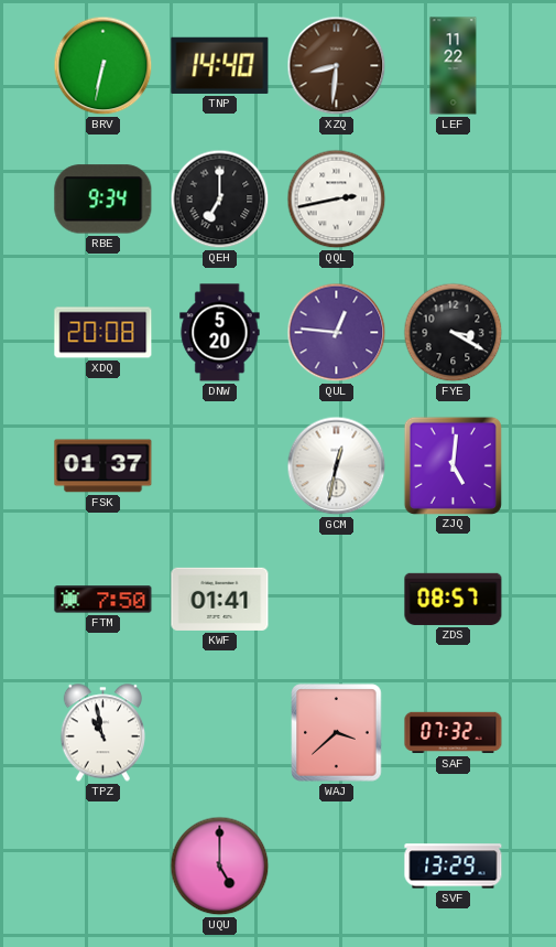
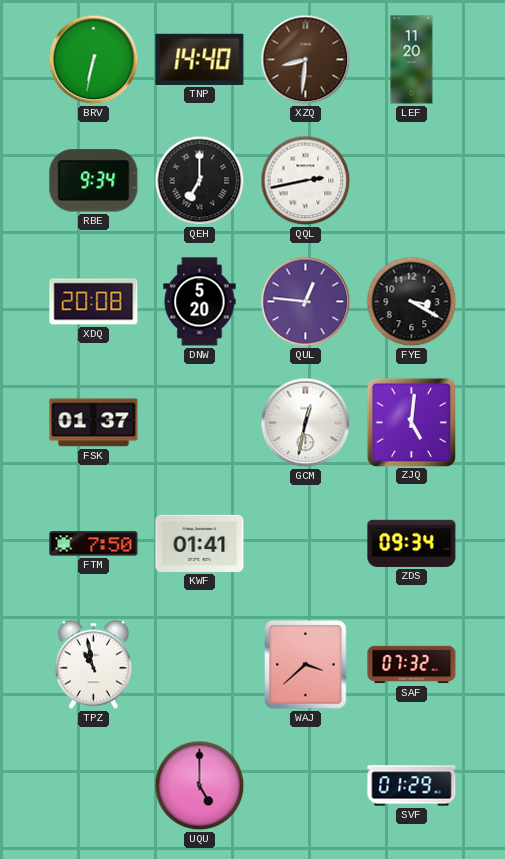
LEF: 11:22 -> 11:20
ZDS: 08:57 -> 09:34
SVF: 13:29 -> 01:29
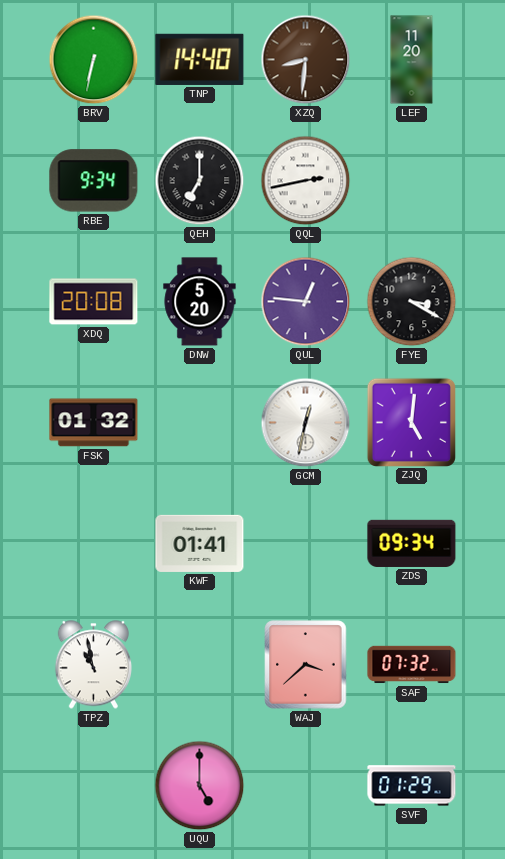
FSK: 01:37 -> 01:32
FTM: 7:50 -> none
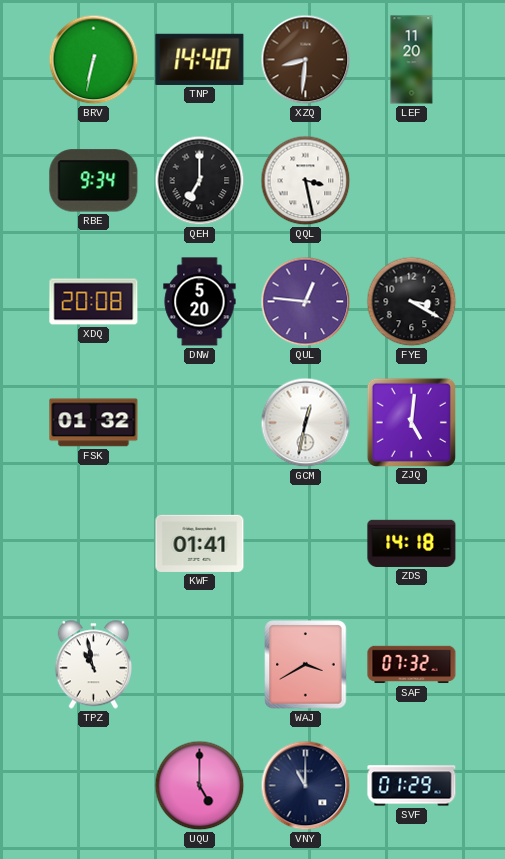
QQL: 2:43 -> 3:28
ZDS: 09:34 -> 14:18
WAJ: 3:38 -> 3:40
VNY: none -> 11:00
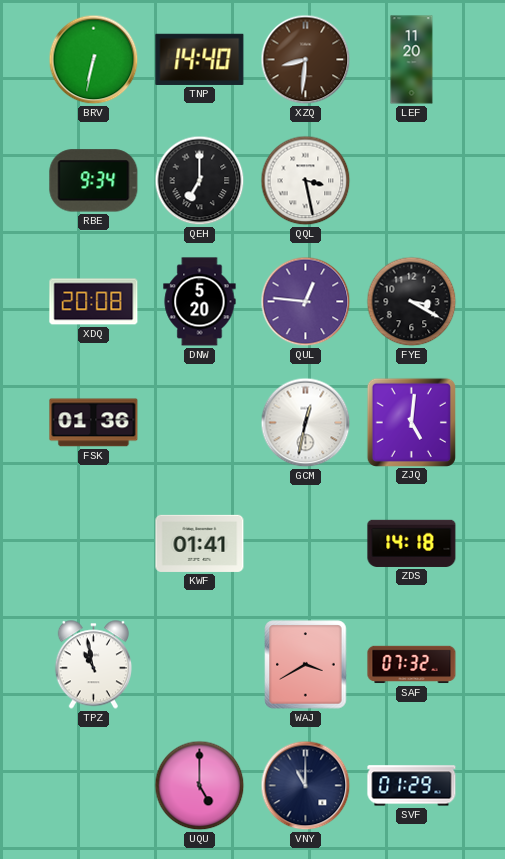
FSK: 01:32 -> 01:36
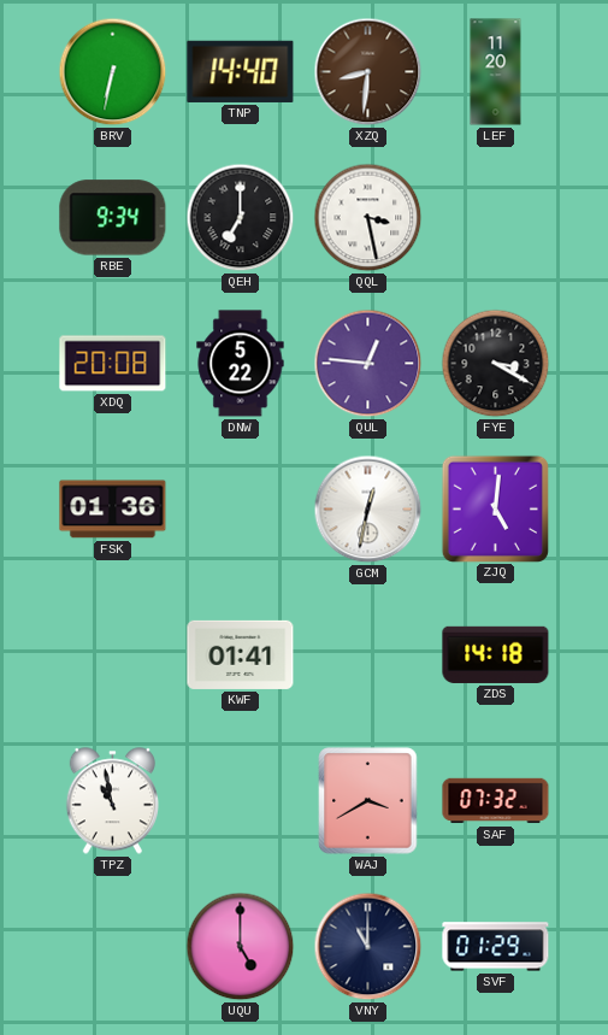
DNW: 5:20 -> 5:22
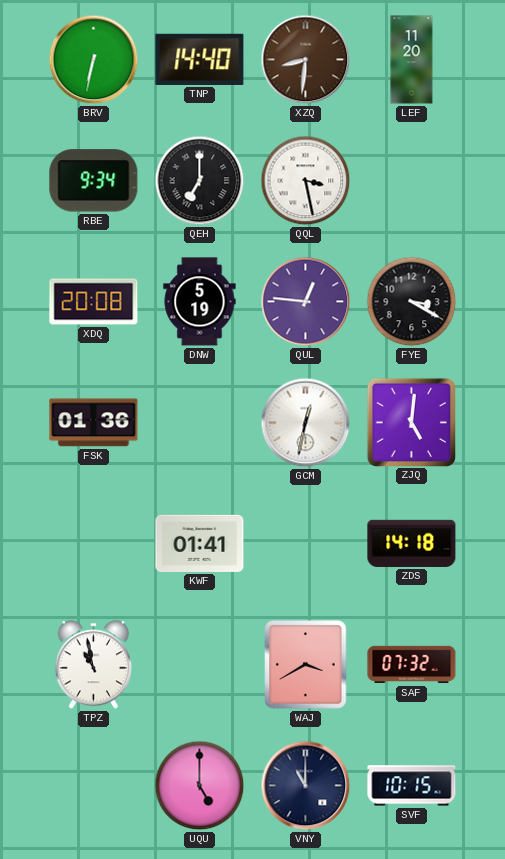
DNW: 5:22 -> 5:19
SVF: 01:29 -> 10:15
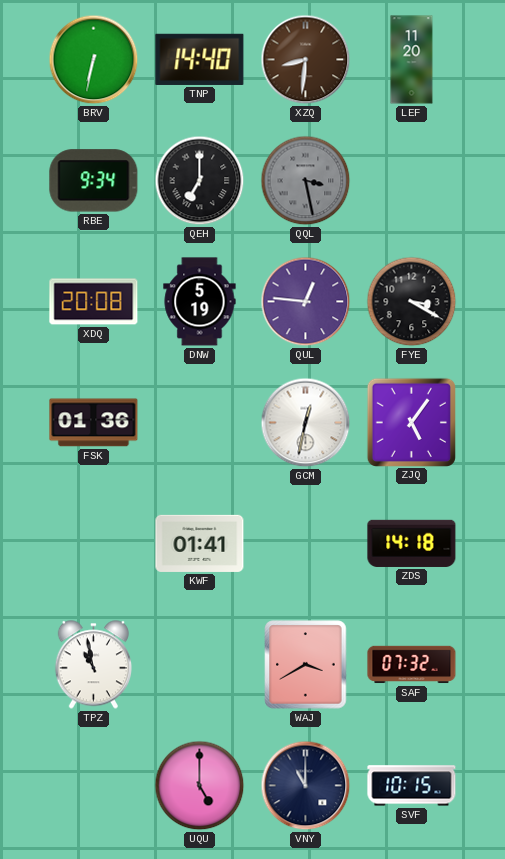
QQL dial: white -> grey
ZJQ: 5:01 -> 5:06
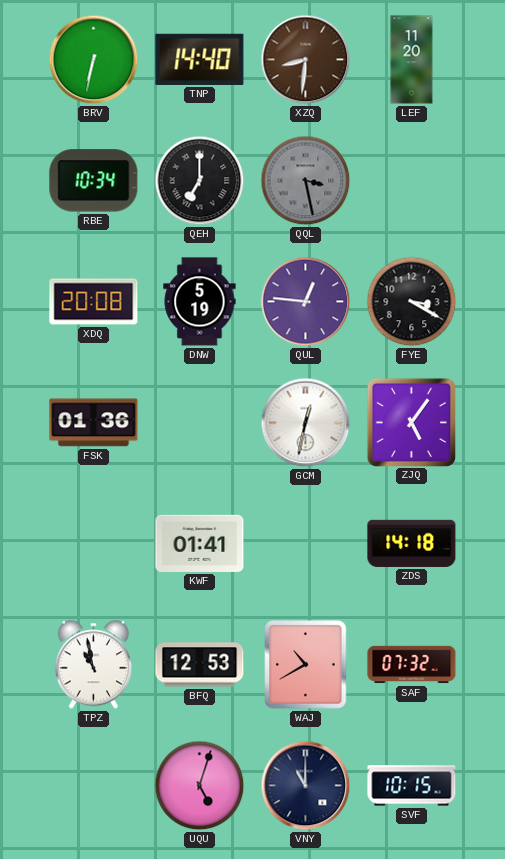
RBE: 9:34 -> 10:34
BFQ: none -> 12:53
WAJ: 3:40 -> 10:40
UQU: 5:00 -> 5:03
